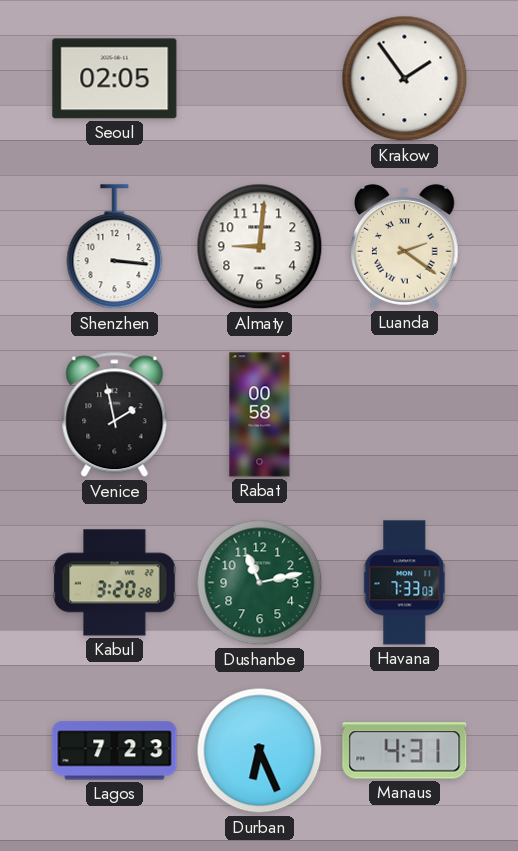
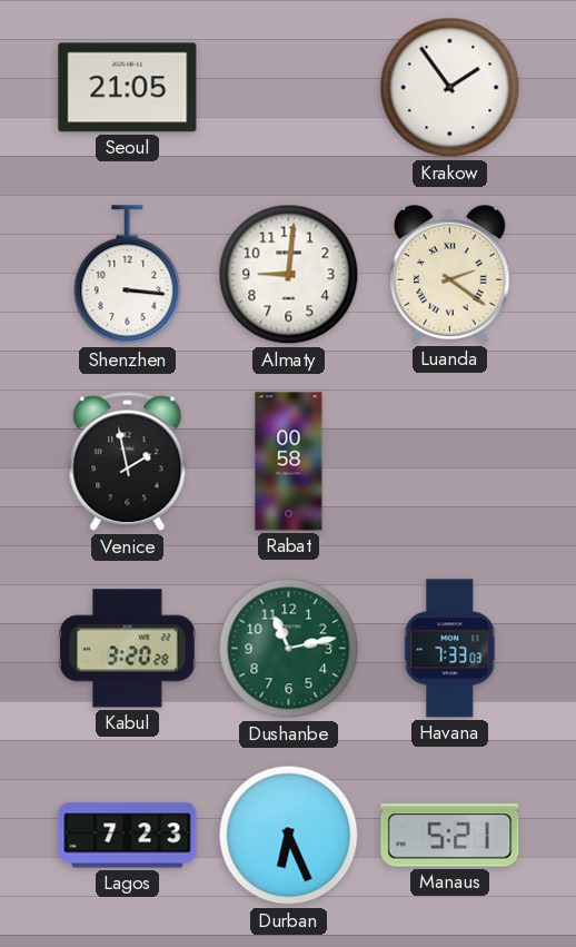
Seoul: 02:05 -> 21:05
Manaus: 4:31 -> 5:21
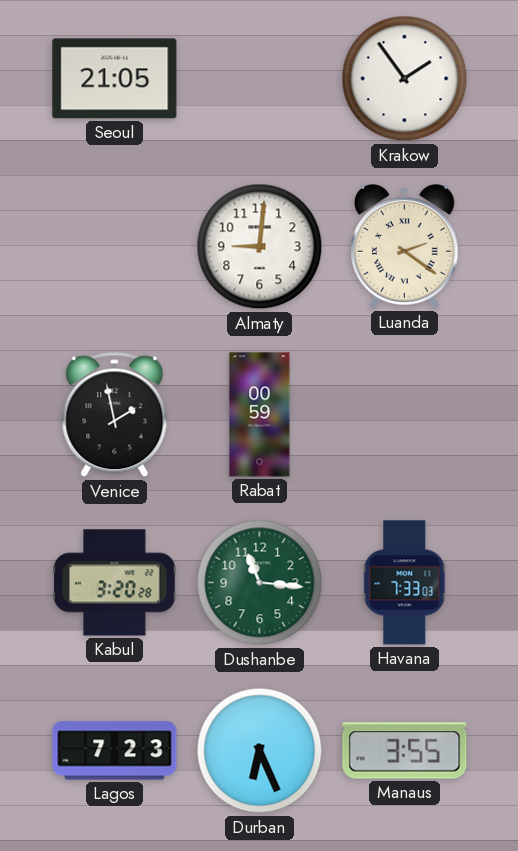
Shenzhen: 3:16 -> none
Rabat: 00:58 -> 00:59
Dushanbe: 11:13 -> 11:16
Manaus: 5:21 -> 3:55
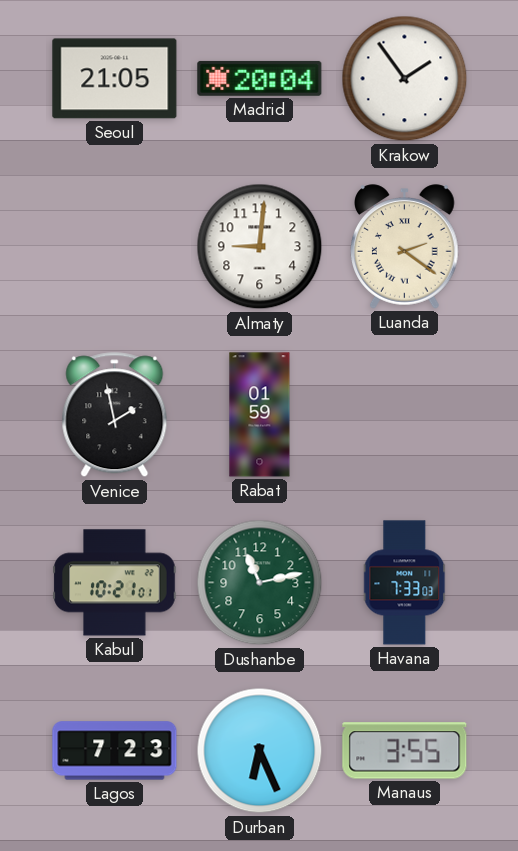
Madrid: none -> 20:04
Rabat: 00:59 -> 01:59
Kabul: 3:20 -> 10:21
Dushanbe: 11:16 -> 11:13
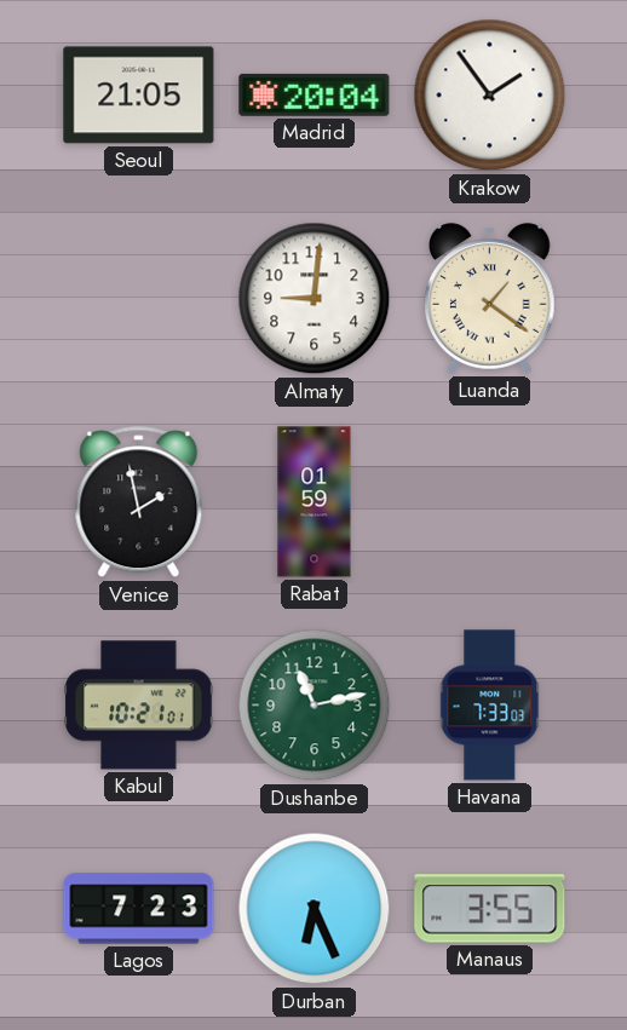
Luanda: 2:21 -> 1:21
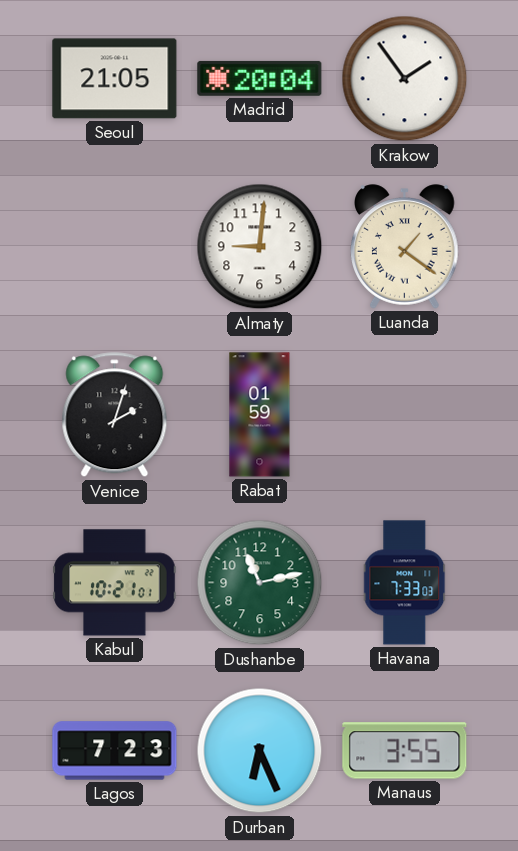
Venice: 1:58 -> 2:03
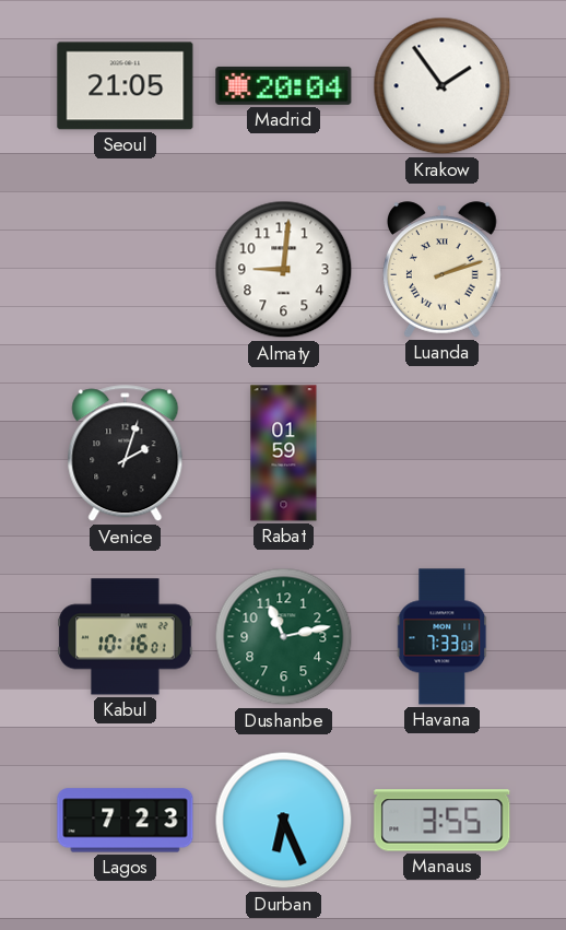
Luanda: 1:21 -> 2:12
Kabul: 10:21 -> 10:16
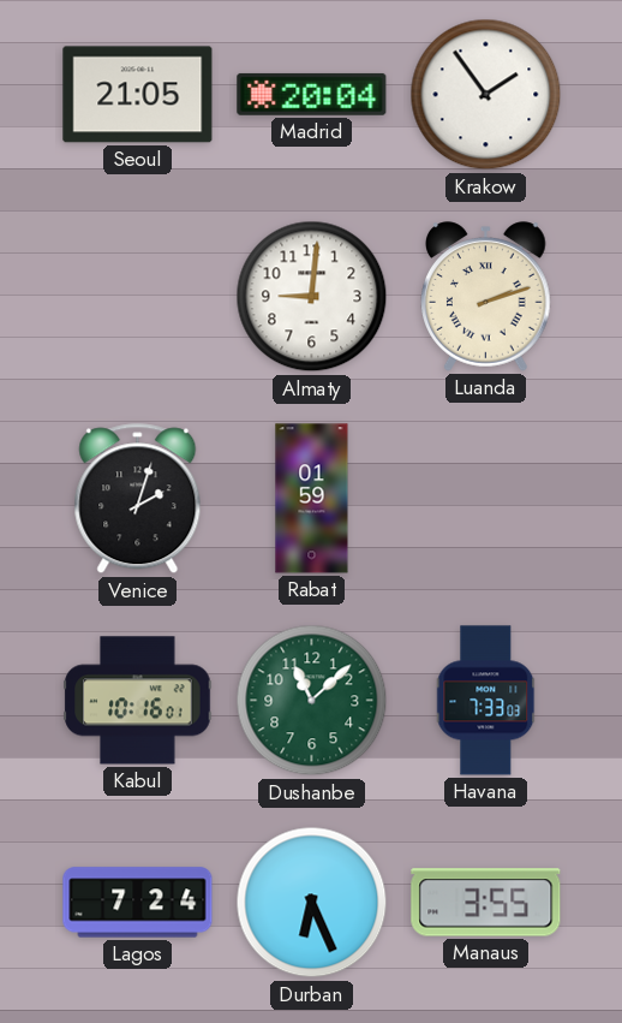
Dushanbe: 11:13 -> 11:08
Lagos: 7:23 -> 7:24
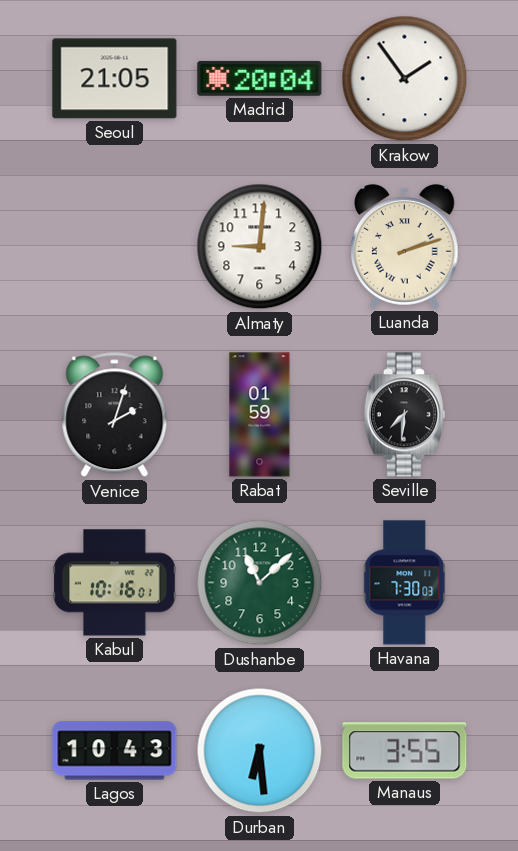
Seville: none -> 7:31
Havana: 7:33 -> 7:30
Lagos: 7:24 -> 10:43
Durban: 6:26 -> 6:29
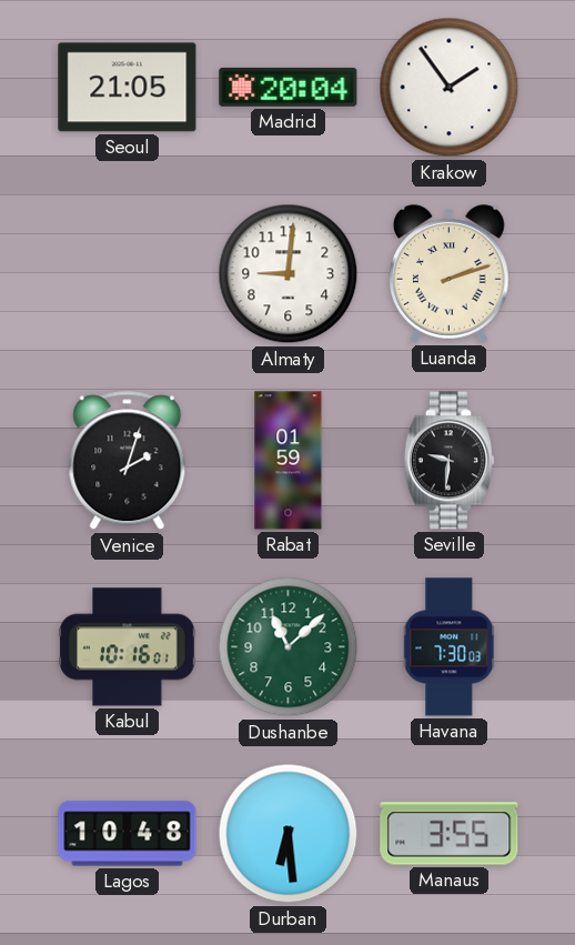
Seville: 7:31 -> 9:31
Lagos: 10:43 -> 10:48
